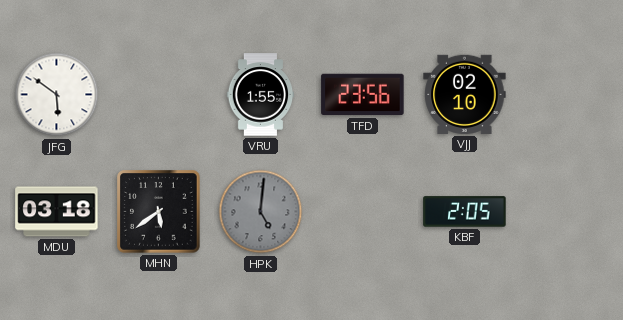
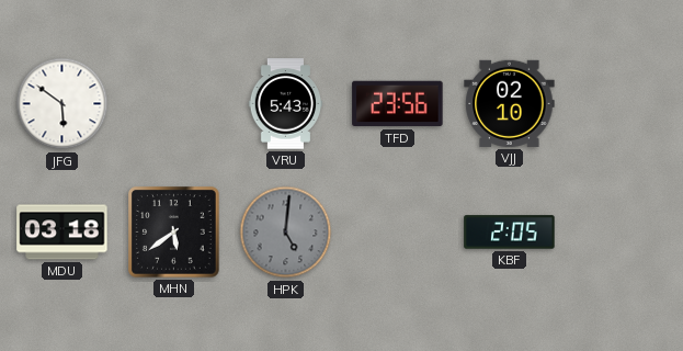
VRU: 1:55 -> 5:43
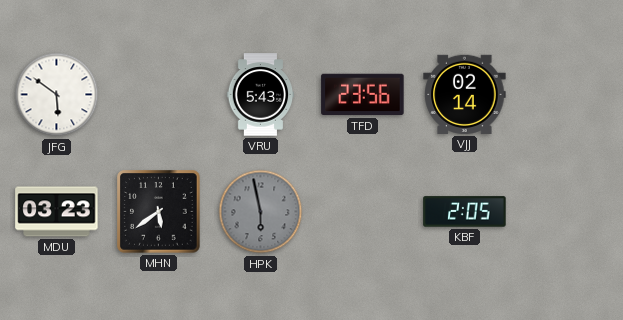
VJJ: 02:10 -> 02:14
MDU: 03:18 -> 03:23
HPK: 5:01 -> 5:58
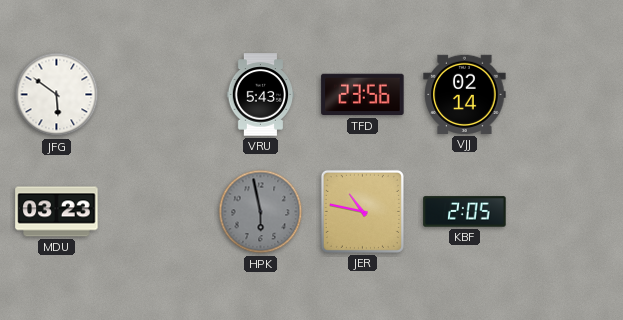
MHN: 5:39 -> none
JER: none -> 10:47
